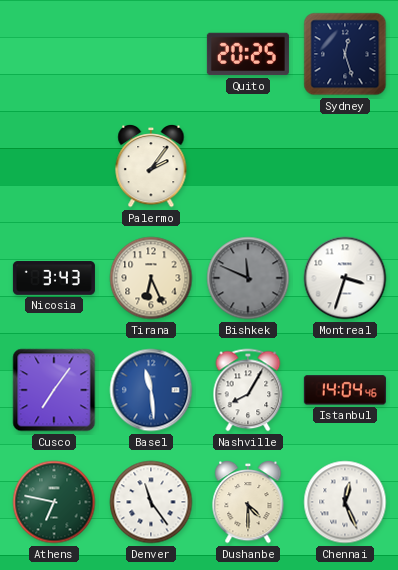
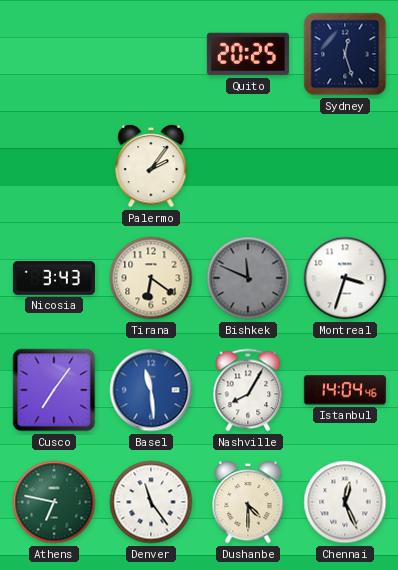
Tirana: 6:26 -> 6:21
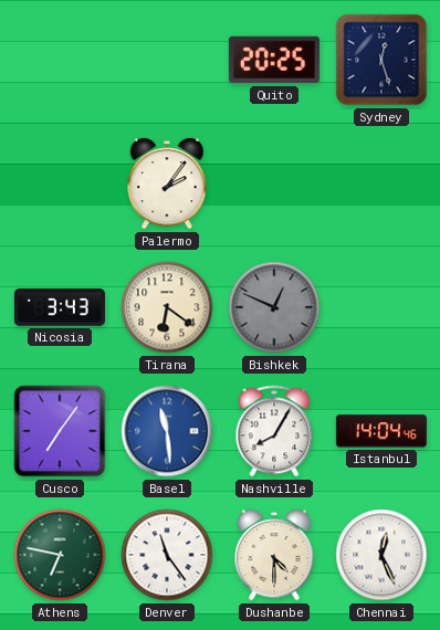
Bishkek: 11:49 -> 12:49
Montreal: 3:33 -> none
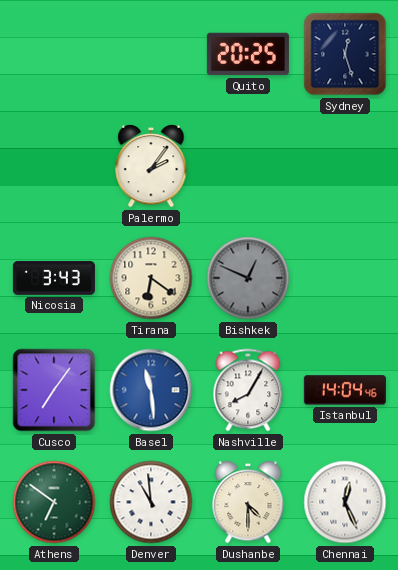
Athens: 6:47 -> 6:51
Denver: 11:24 -> 10:59
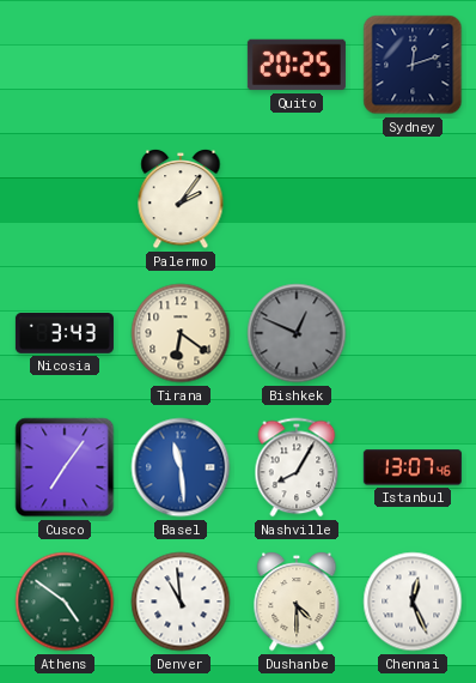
Sydney: 12:27 -> 12:12
Istanbul: 14:04 -> 13:07
Athens: 6:51 -> 4:51
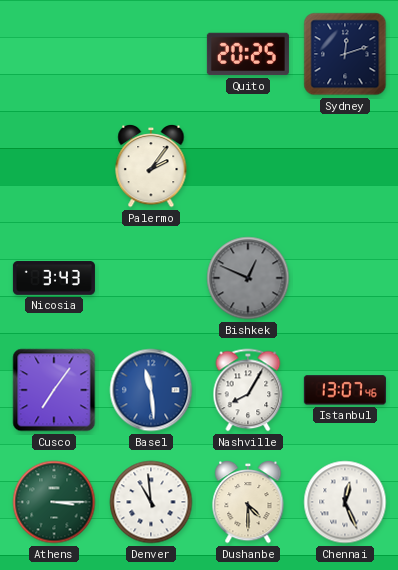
Tirana: 6:21 -> none
Athens: 4:51 -> 3:15
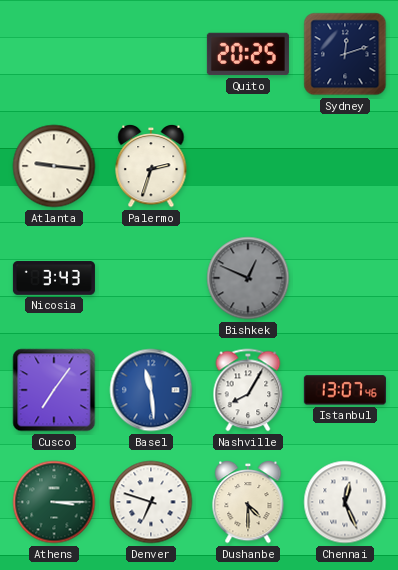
Atlanta: none -> 9:16
Palermo: 2:06 -> 2:33
Denver: 10:59 -> 6:48
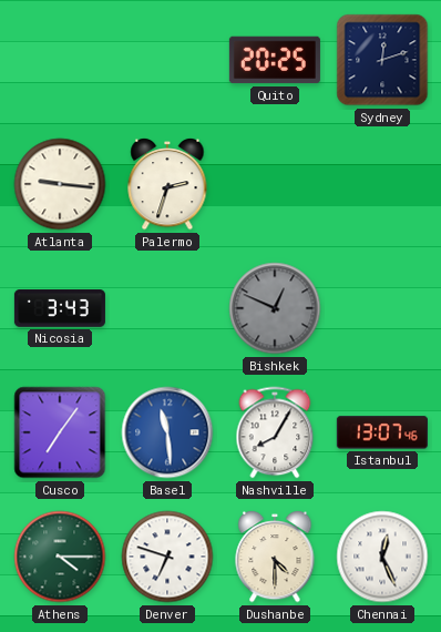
Athens: 3:15 -> 4:15
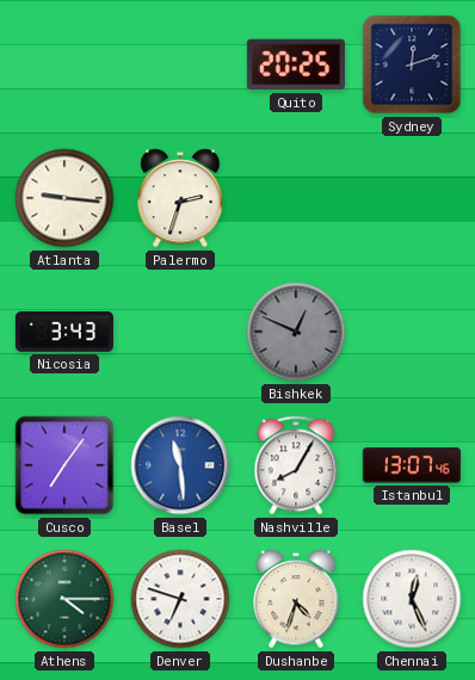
Dushanbe: 4:30 -> 4:33
